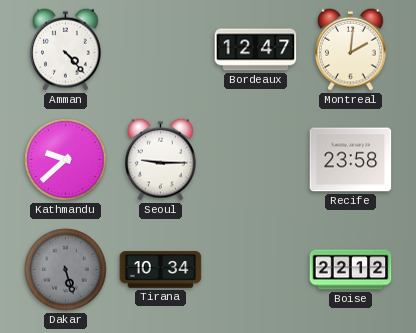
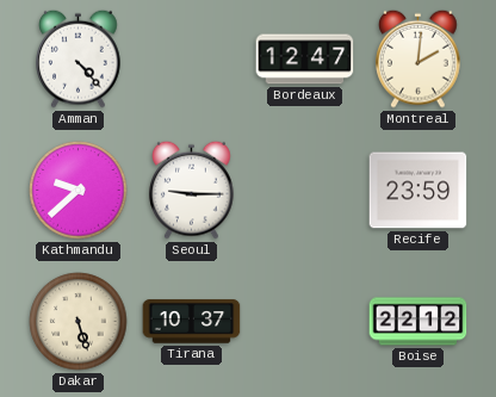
Recife: 23:58 -> 23:59
Dakar dial: grey -> cream
Tirana: 10:34 -> 10:37
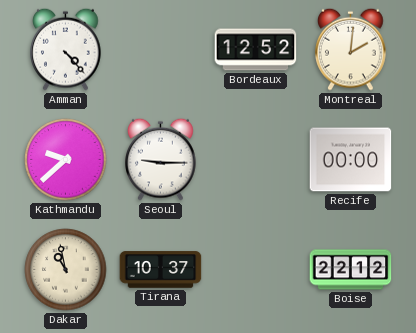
Bordeaux: 12:47 -> 12:52
Recife: 23:59 -> 00:00
Dakar: 5:27 -> 10:58
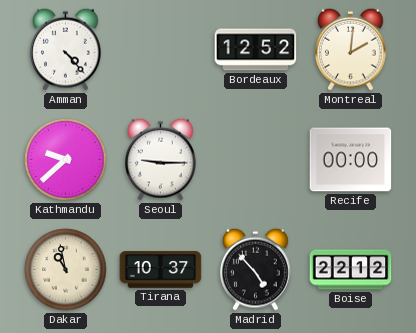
Madrid: none -> 4:53
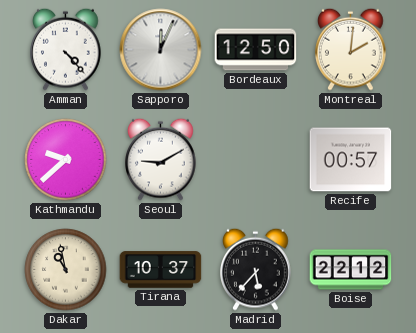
Sapporo: none -> 12:04
Bordeaux: 12:52 -> 12:50
Seoul: 9:15 -> 9:10
Recife: 00:00 -> 00:57
Madrid: 4:53 -> 5:37
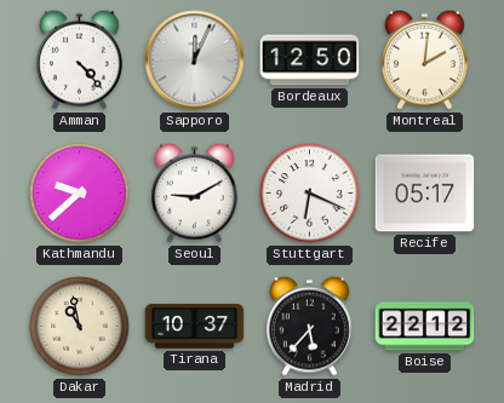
Stuttgart: none -> 6:19
Recife: 00:57 -> 05:17
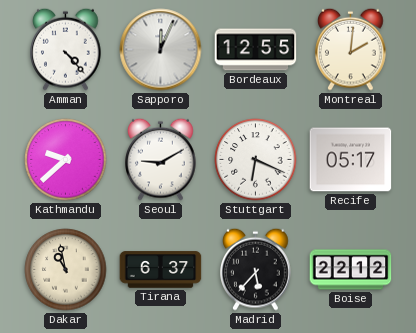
Bordeaux: 12:50 -> 12:55
Tirana: 10:37 -> 6:37
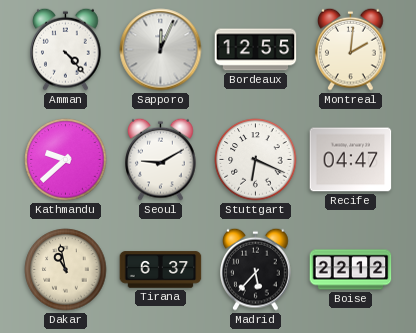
Recife: 05:17 -> 04:47
